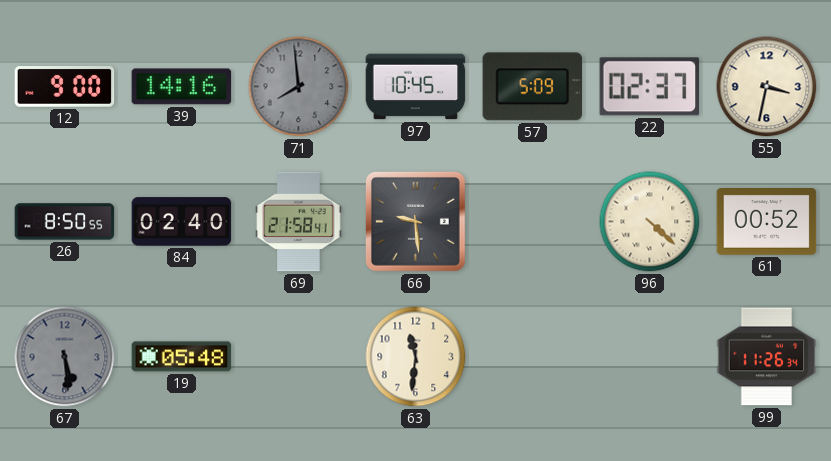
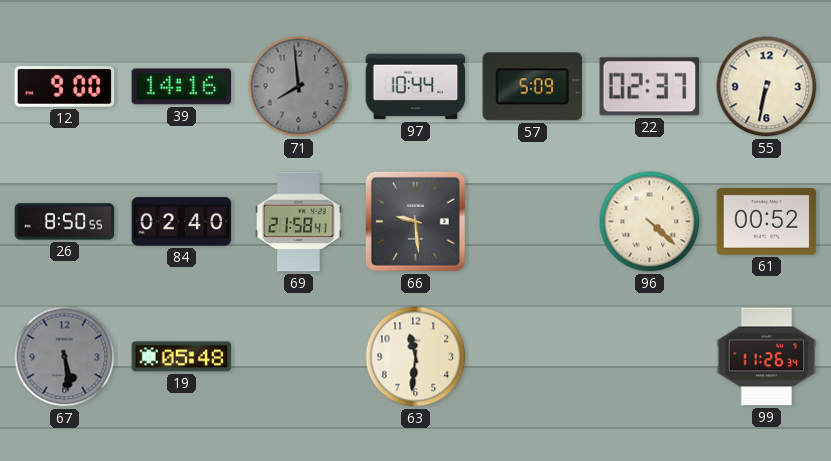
97: 10:45 -> 10:44
55: 3:32 -> 6:32
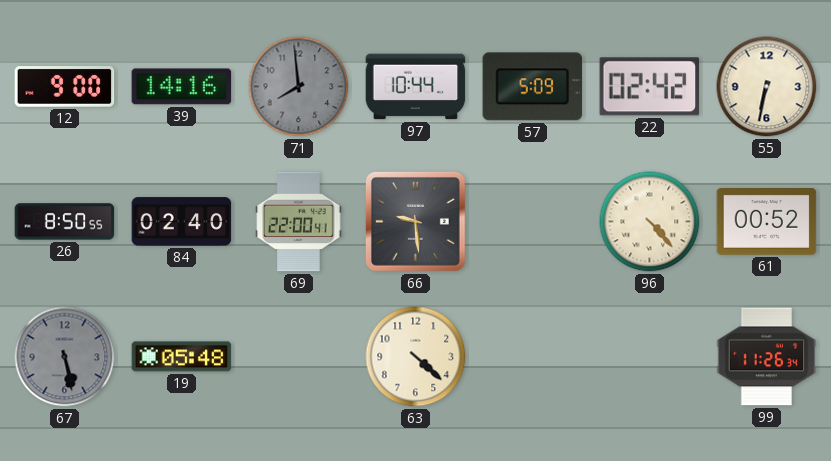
22: 02:37 -> 02:42
69: 21:58 -> 22:00
96: 4:22 -> 4:23
67: 5:29 -> 5:28
63: 11:31 -> 4:22
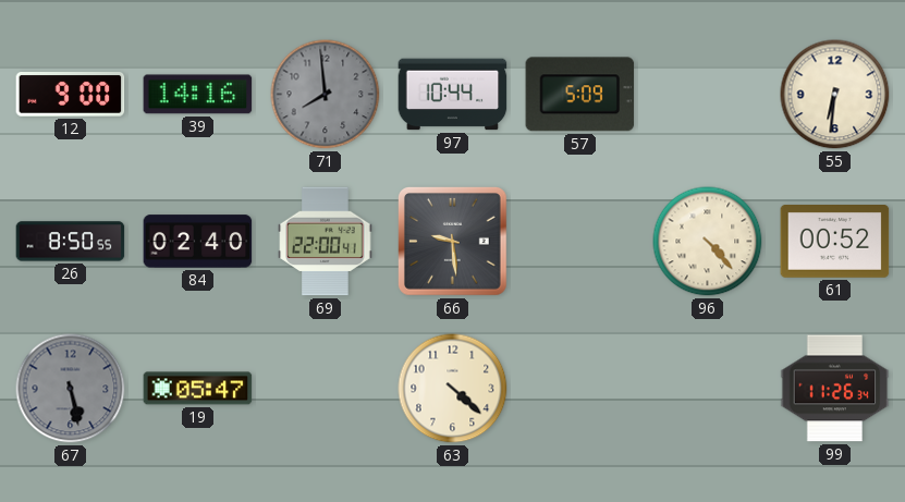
22: 02:42 -> none
55: 6:32 -> 6:31
19: 05:48 -> 05:47
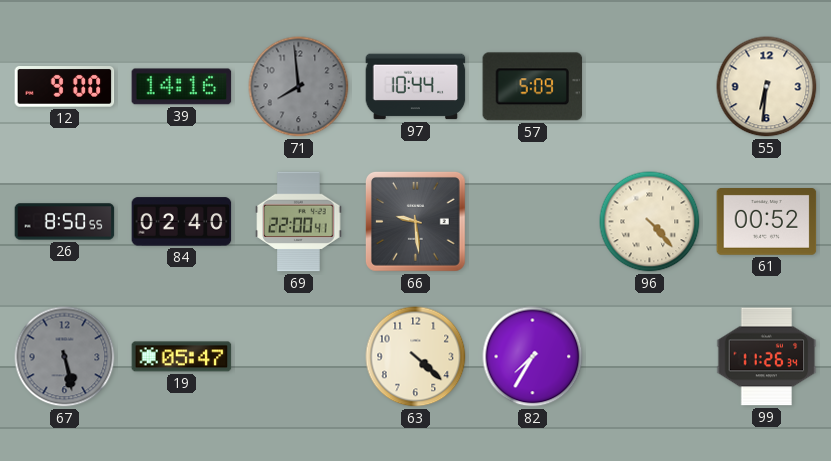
82: none -> 7:35
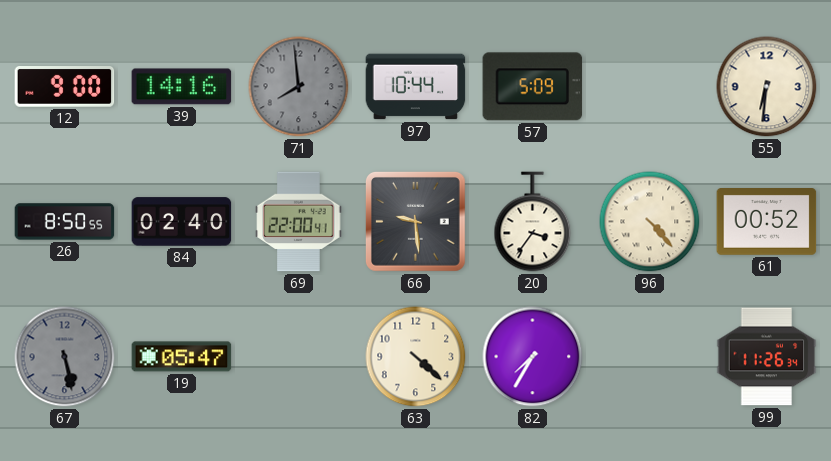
20: none -> 3:36
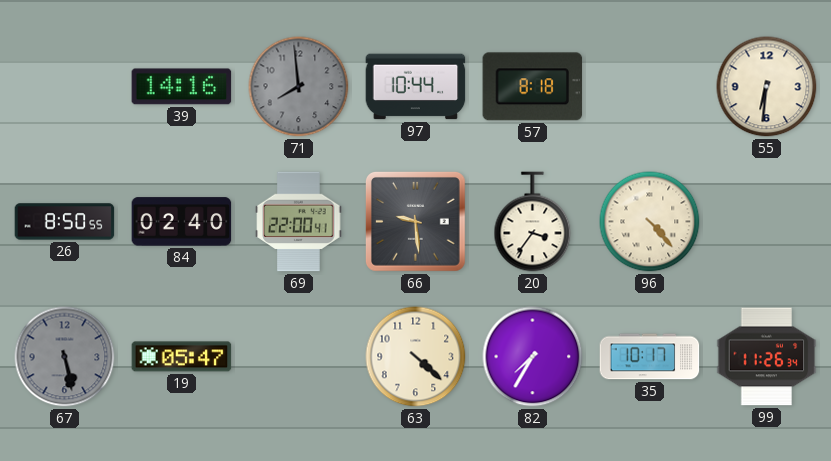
12: 9:00 -> none
57: 5:09 -> 8:18
61: 00:52 -> none
35: none -> 10:17
